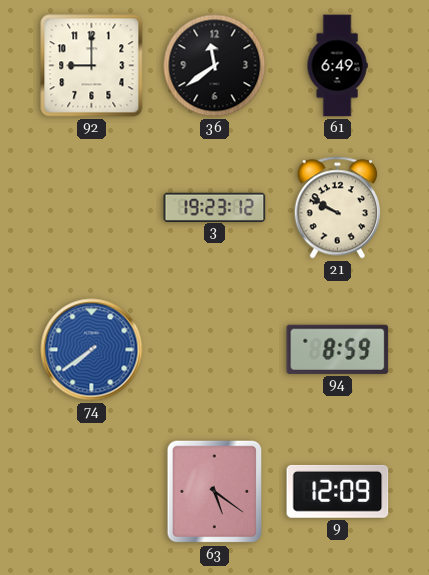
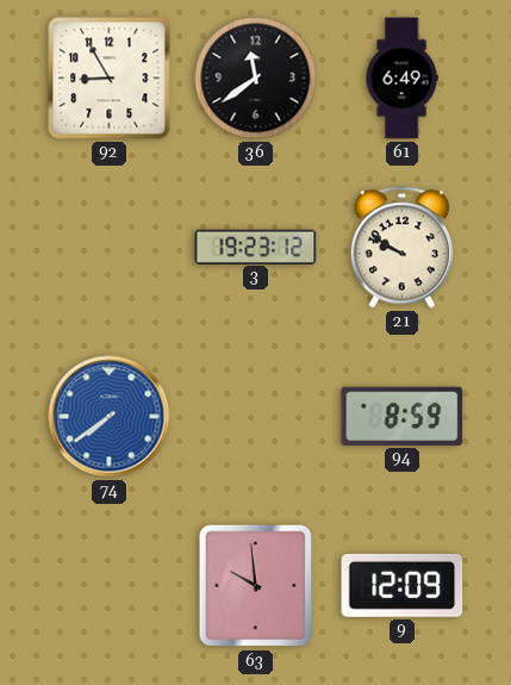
92: 9:00 -> 8:55
63: 5:21 -> 9:59
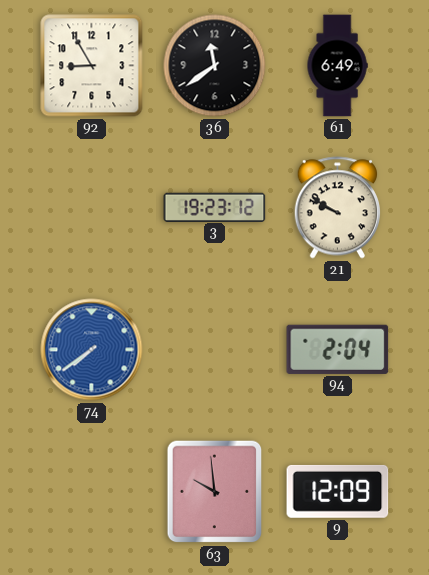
94: 8:59 -> 2:04
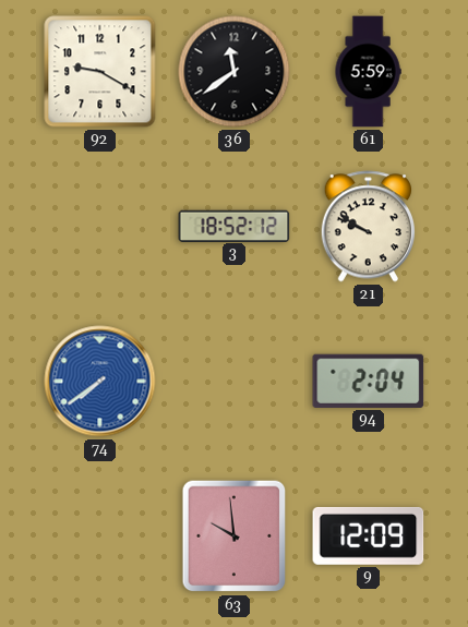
92: 8:55 -> 9:20
61: 6:49 -> 5:59
3: 19:23 -> 18:52
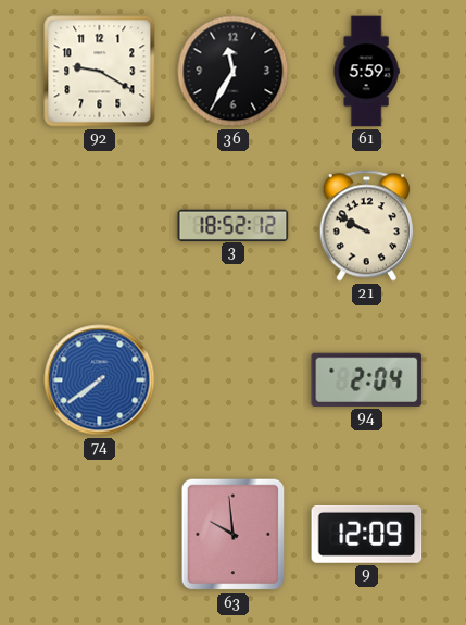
36: 11:39 -> 11:35
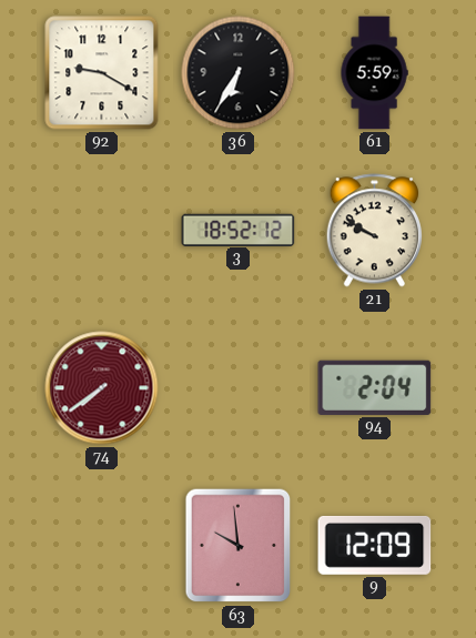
36: 11:35 -> 6:35
74 dial: blue -> burgundy
